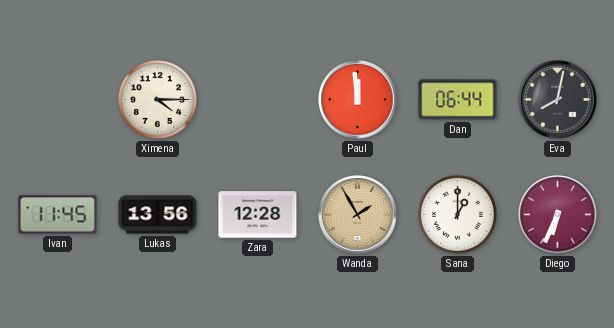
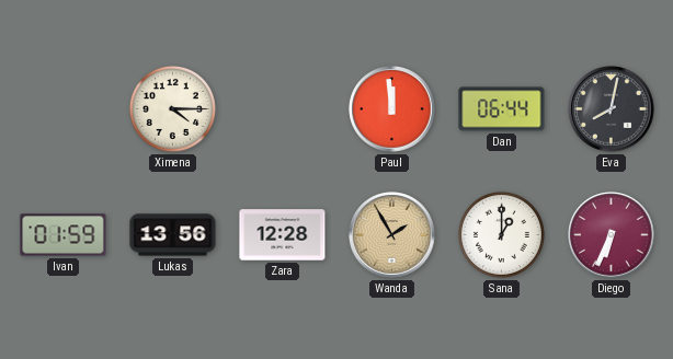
Ivan: 11:45 -> 01:59
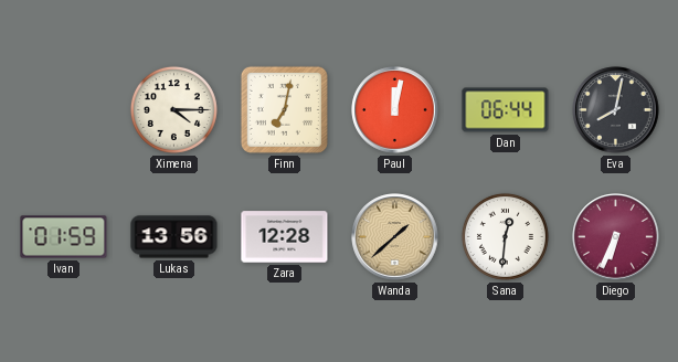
Finn: none -> 7:02
Paul: 11:59 -> 12:02
Wanda: 1:55 -> 1:38
Sana: 1:00 -> 12:31
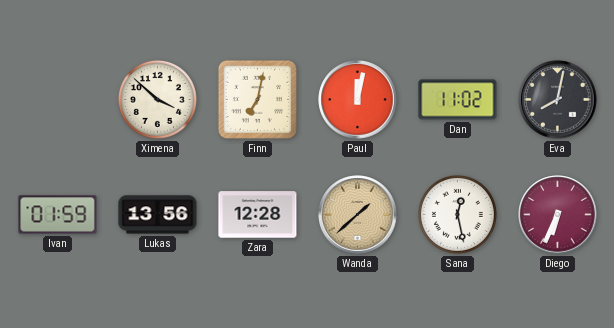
Ximena: 4:15 -> 3:52
Dan: 06:44 -> 11:02
Sana: 12:31 -> 12:28
